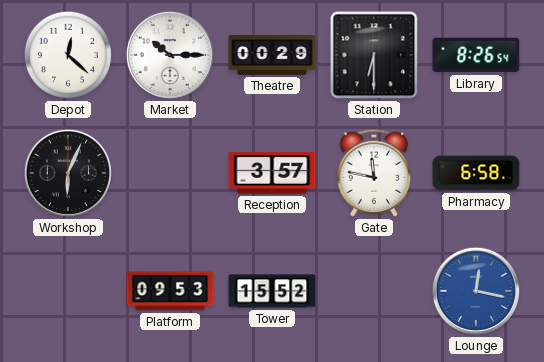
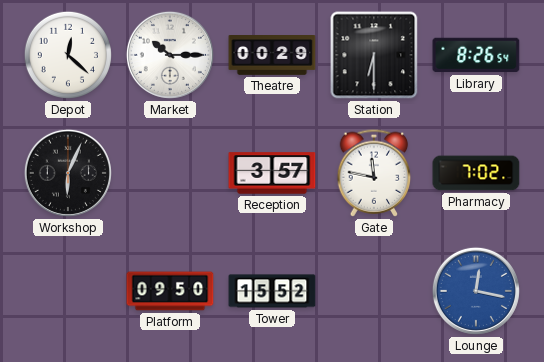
Pharmacy: 6:58 -> 7:02
Platform: 09:53 -> 09:50
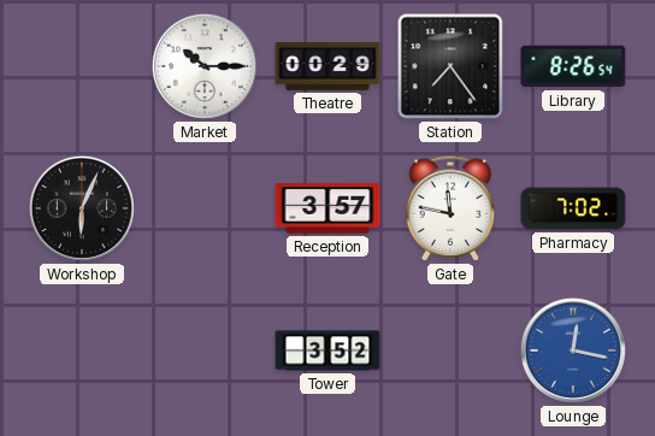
Depot: 12:22 -> none
Station: 6:30 -> 7:24
Platform: 09:50 -> none
Tower: 15:52 -> 3:52
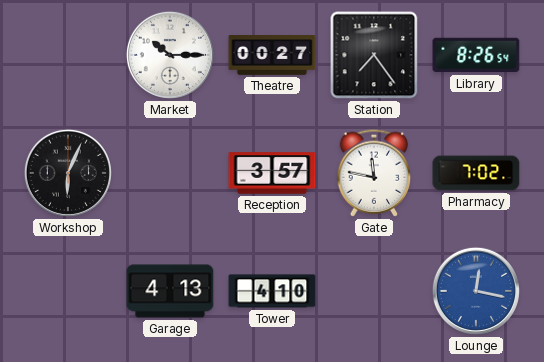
Theatre: 00:29 -> 00:27
Garage: none -> 4:13
Tower: 3:52 -> 4:10
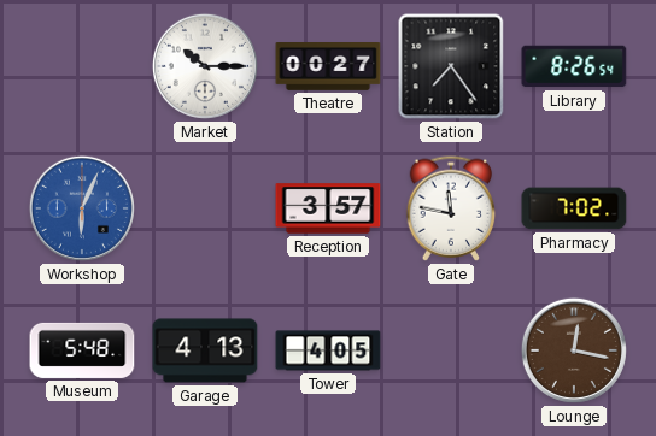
Workshop dial: black -> blue
Museum: none -> 5:48
Tower: 4:10 -> 4:05
Lounge dial: blue -> brown
